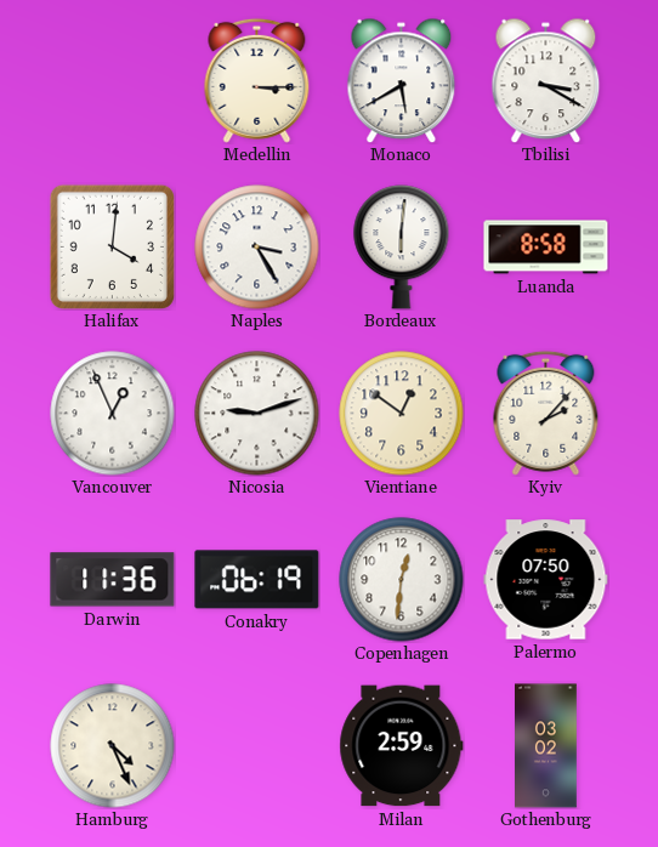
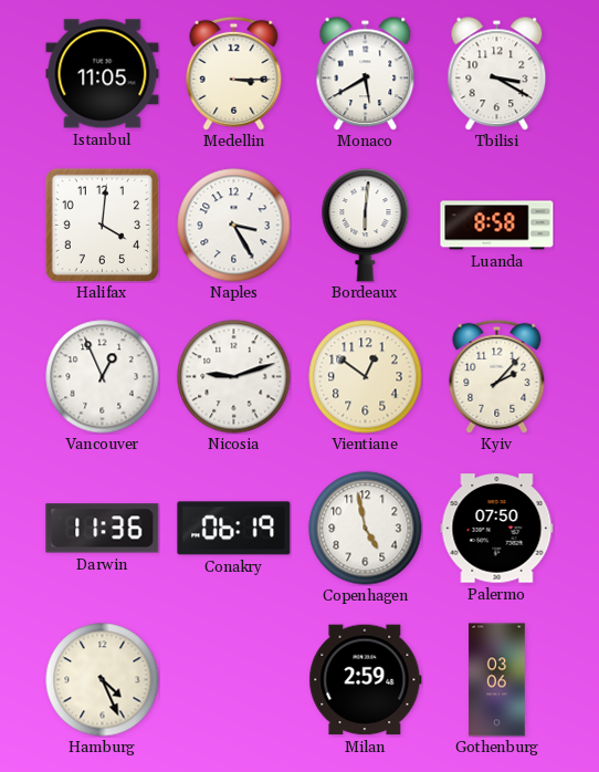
Istanbul: none -> 11:05
Copenhagen: 12:31 -> 4:58
Gothenburg: 03:02 -> 03:06
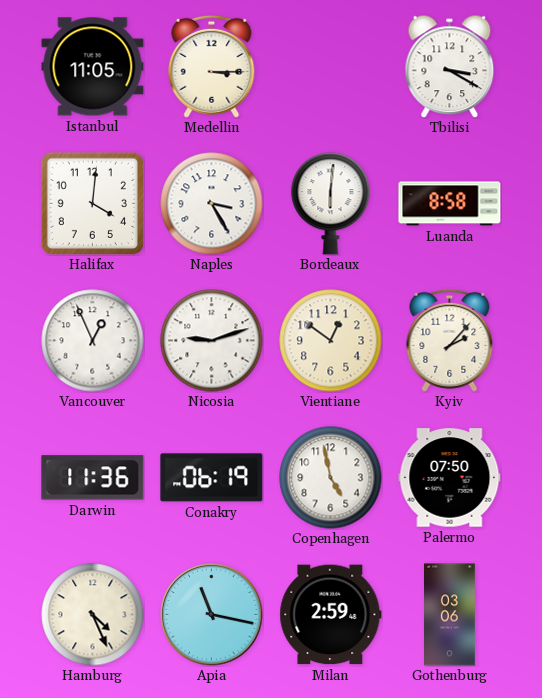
Monaco: 5:40 -> none
Apia: none -> 11:17
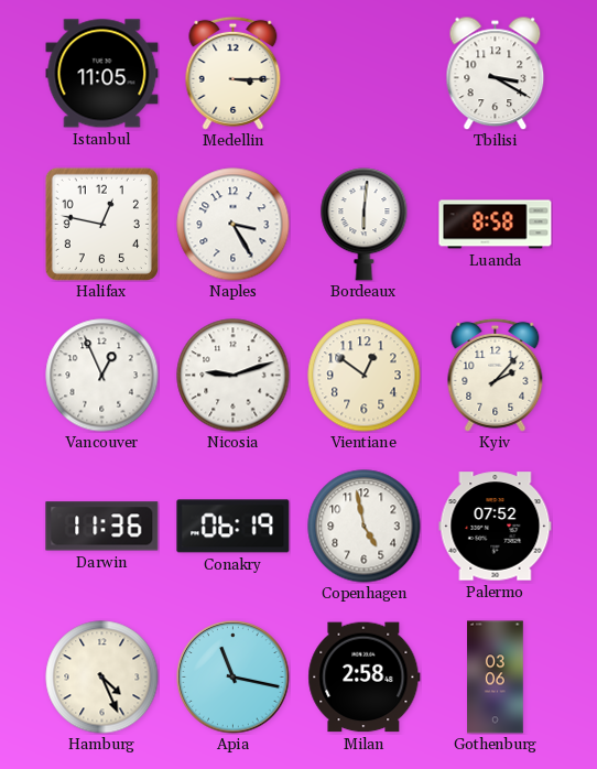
Halifax: 4:01 -> 12:47
Palermo: 07:50 -> 07:52
Milan: 2:59 -> 2:58
